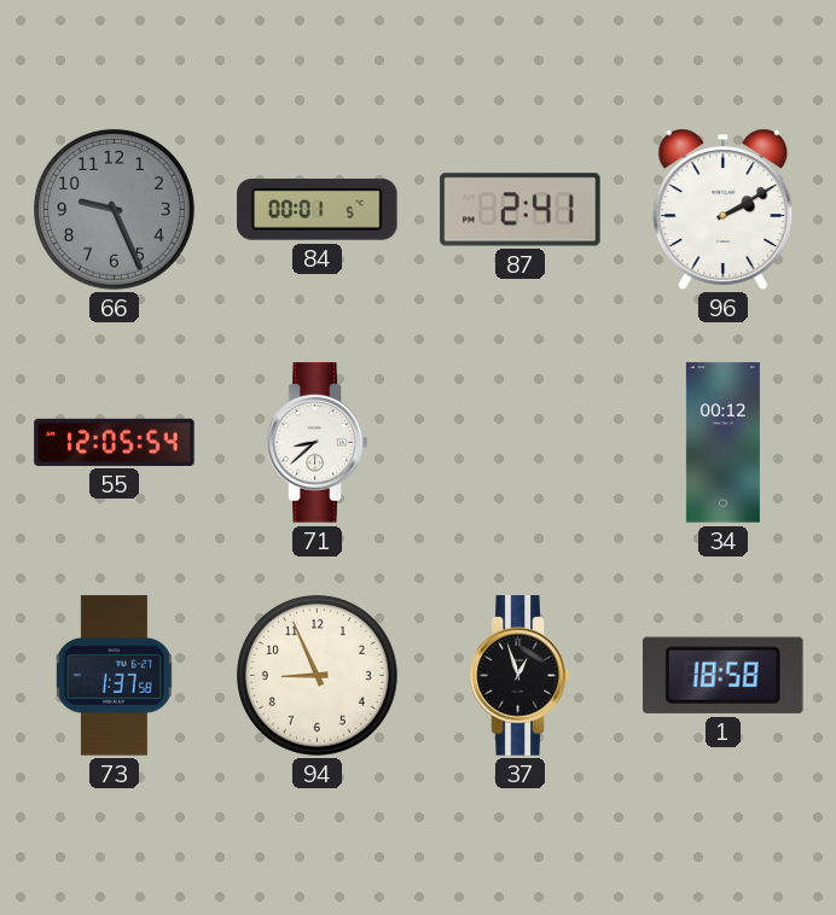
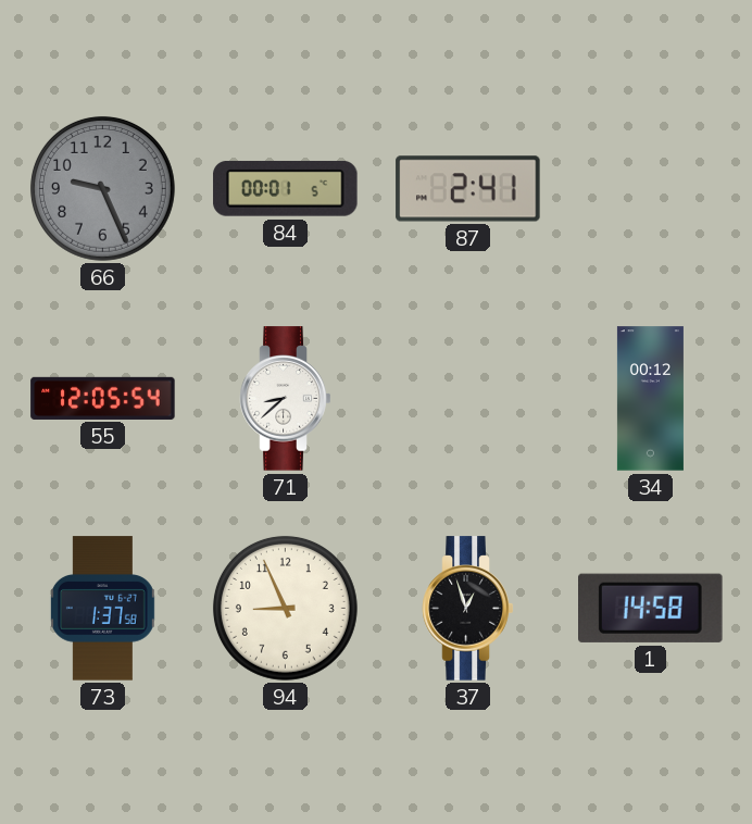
96: 2:10 -> none
1: 18:58 -> 14:58
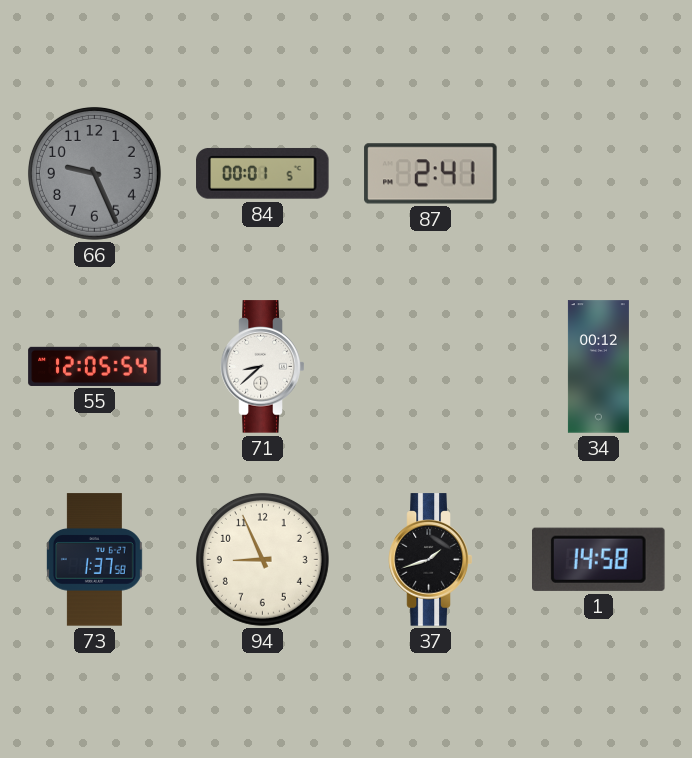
37: 12:57 -> 1:42
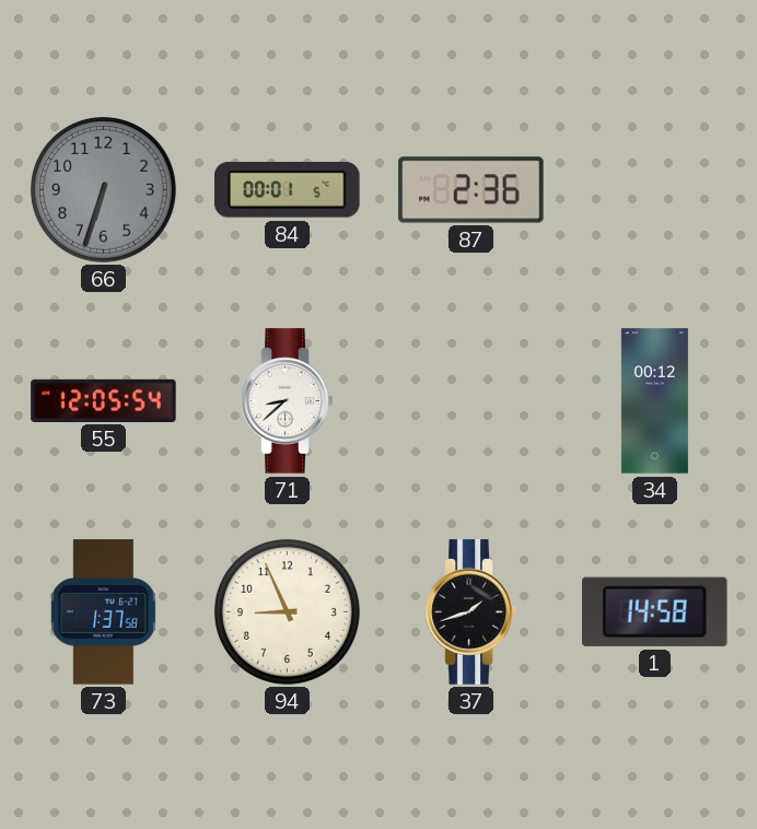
66: 9:26 -> 6:33
87: 2:41 -> 2:36
